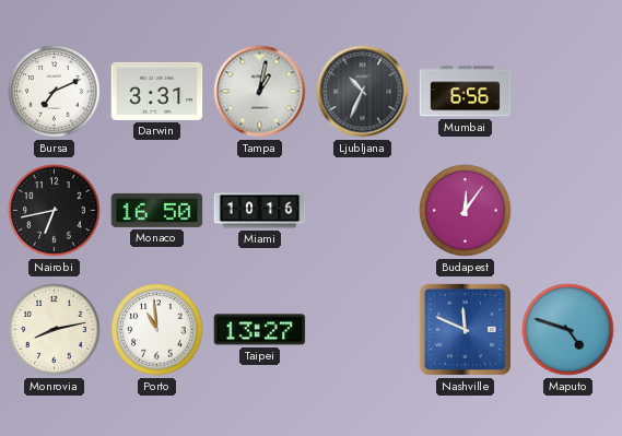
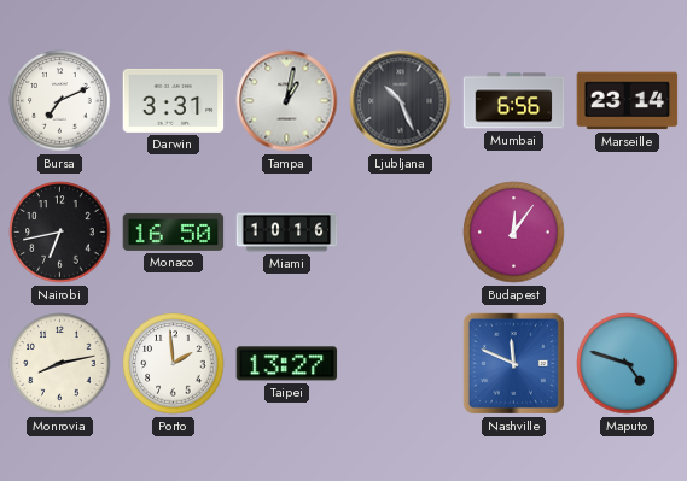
Ljubljana: 10:34 -> 10:26
Marseille: none -> 23:14
Porto: 10:59 -> 1:59
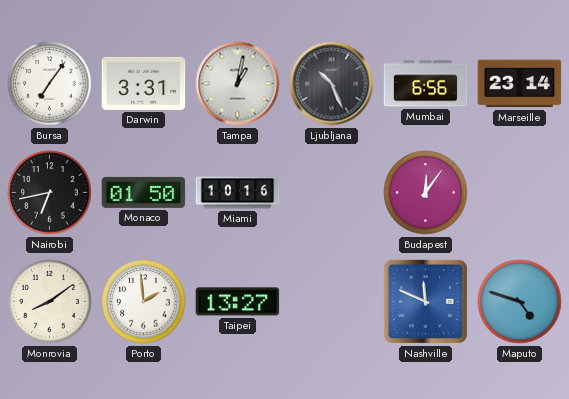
Bursa: 7:11 -> 7:06
Monaco: 16:50 -> 01:50
Monrovia: 8:13 -> 8:09
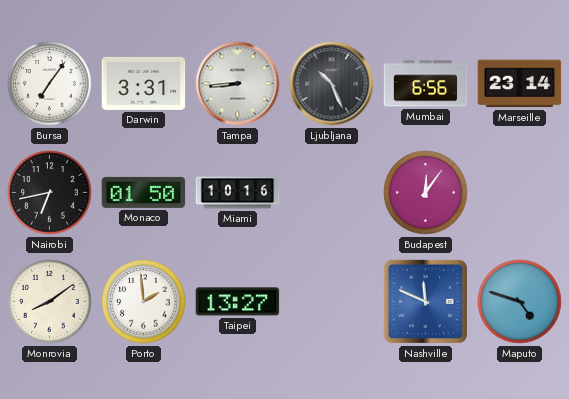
Tampa: 1:02 -> 8:44
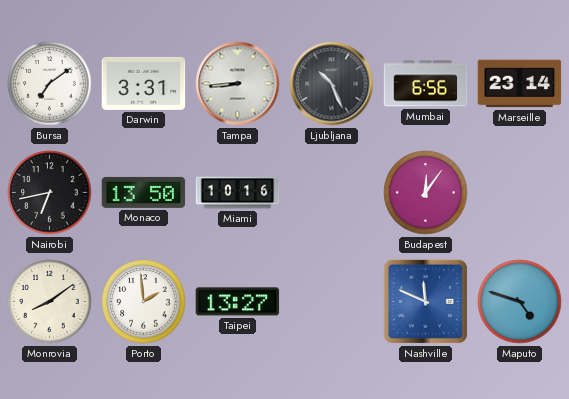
Bursa: 7:06 -> 7:09
Monaco: 01:50 -> 13:50
